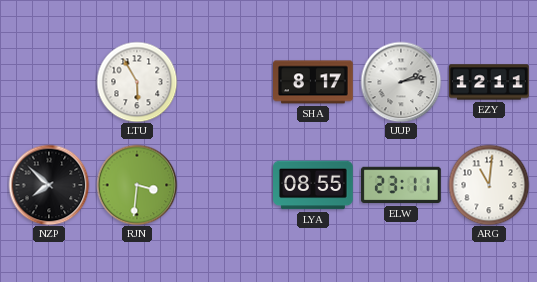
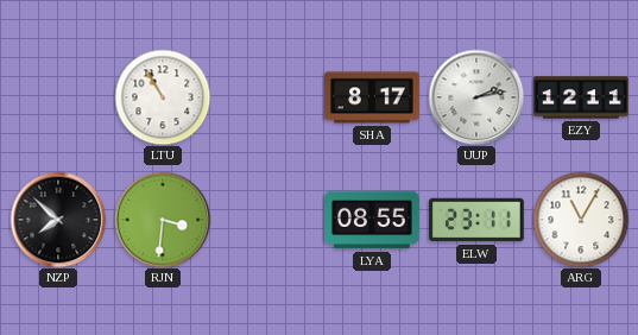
LTU: 5:55 -> 10:55
ARG: 11:01 -> 11:05
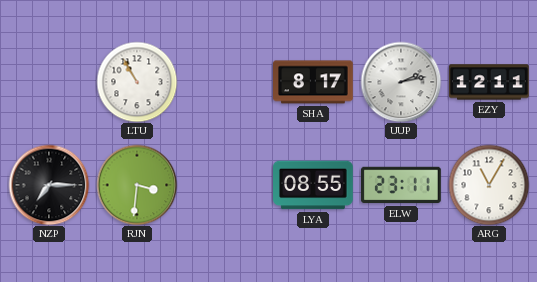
NZP: 7:52 -> 7:15
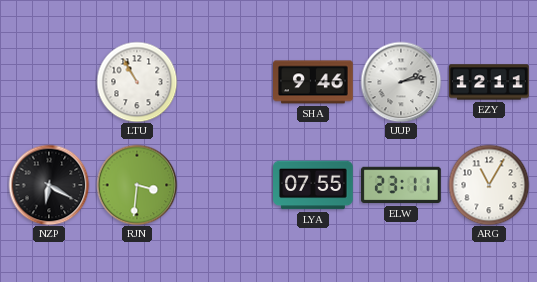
SHA: 8:17 -> 9:46
NZP: 7:15 -> 6:20
LYA: 08:55 -> 07:55
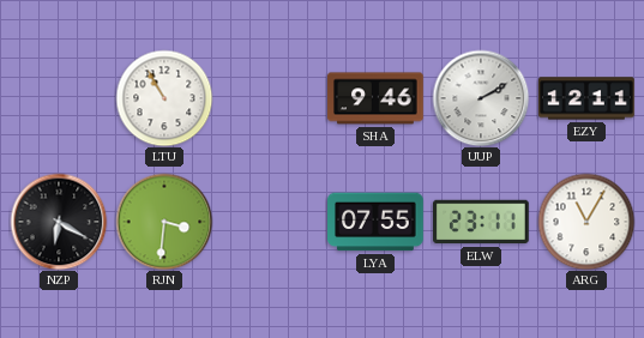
UUP: 2:13 -> 2:10
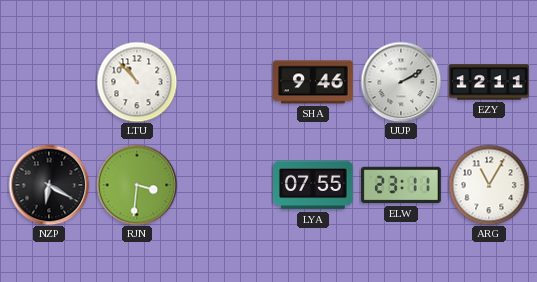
LTU: 10:55 -> 10:53
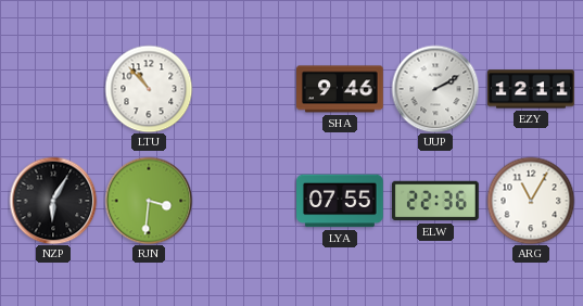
NZP: 6:20 -> 6:05
ELW: 23:11 -> 22:36
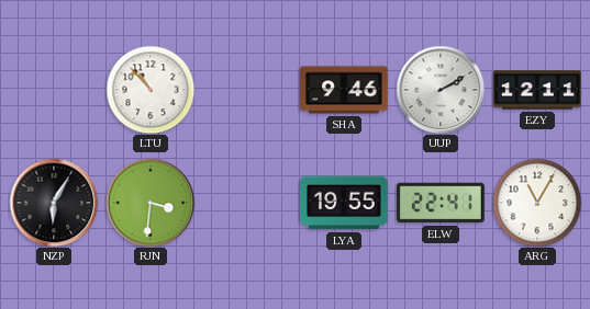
LYA: 07:55 -> 19:55
ELW: 22:36 -> 22:41
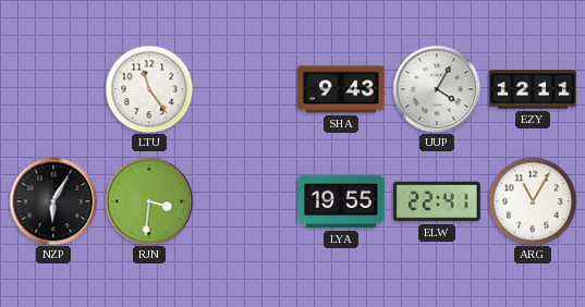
LTU: 10:53 -> 11:24
SHA: 9:46 -> 9:43
UUP: 2:10 -> 4:05
